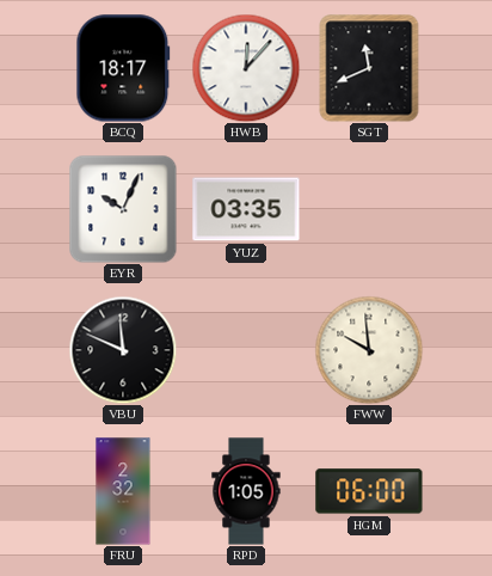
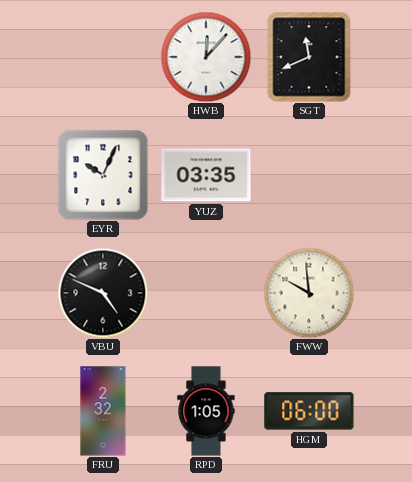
BCQ: 18:17 -> none
VBU: 11:49 -> 4:49
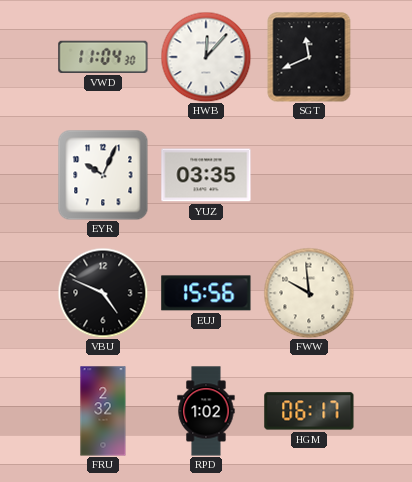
VWD: none -> 11:04
EUJ: none -> 15:56
RPD: 1:05 -> 1:02
HGM: 06:00 -> 06:17
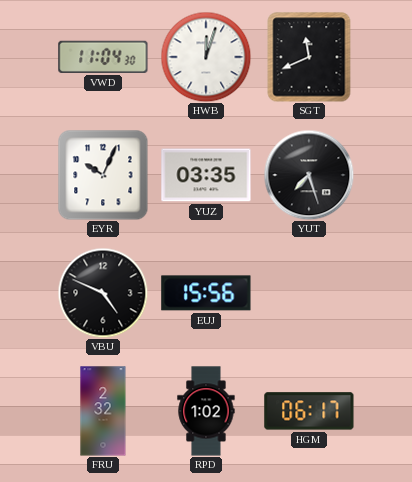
HWB: 12:07 -> 12:03
YUT: none -> 7:27
FWW: 9:59 -> none
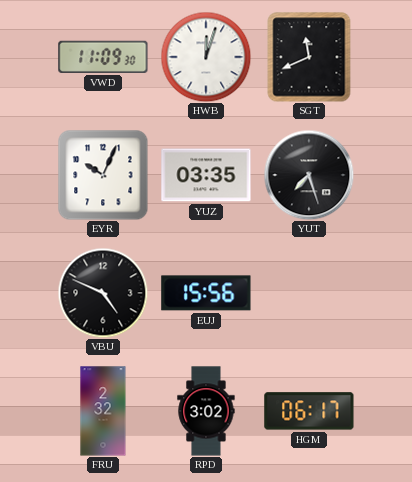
VWD: 11:04 -> 11:09
RPD: 1:02 -> 3:02
